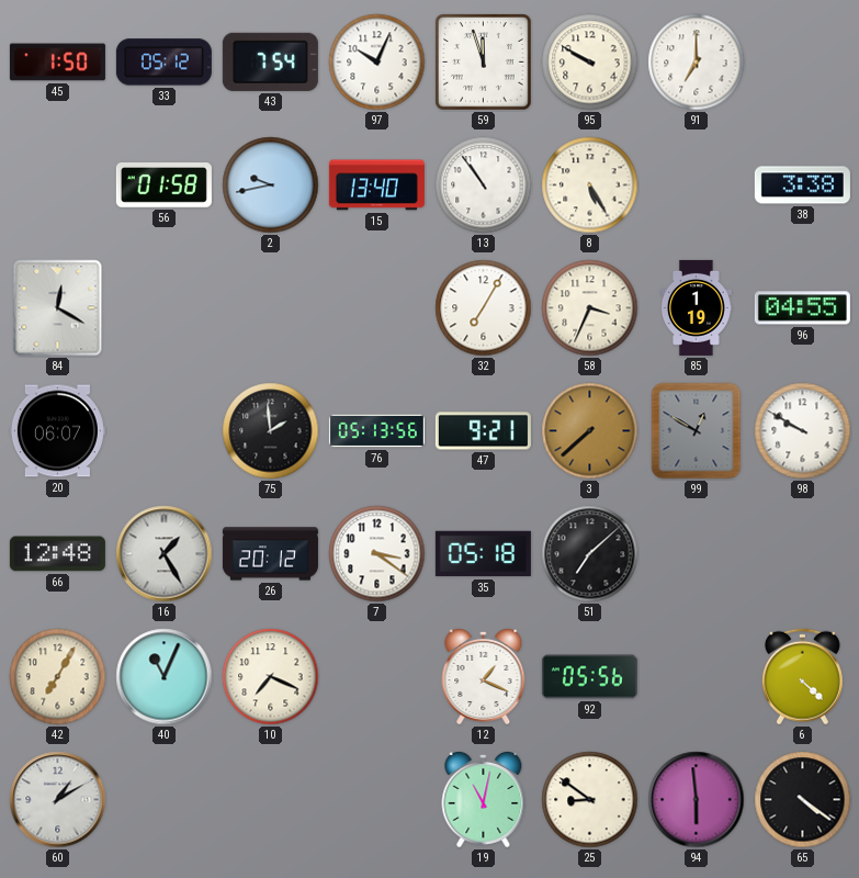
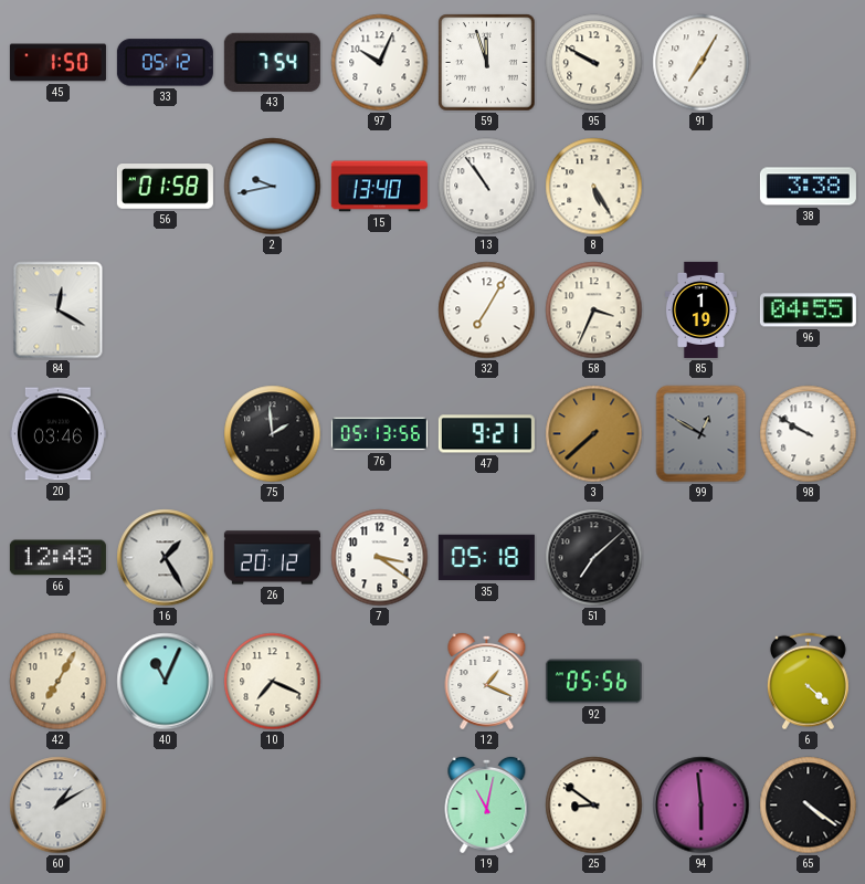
91: 7:00 -> 7:05
20: 06:07 -> 03:46
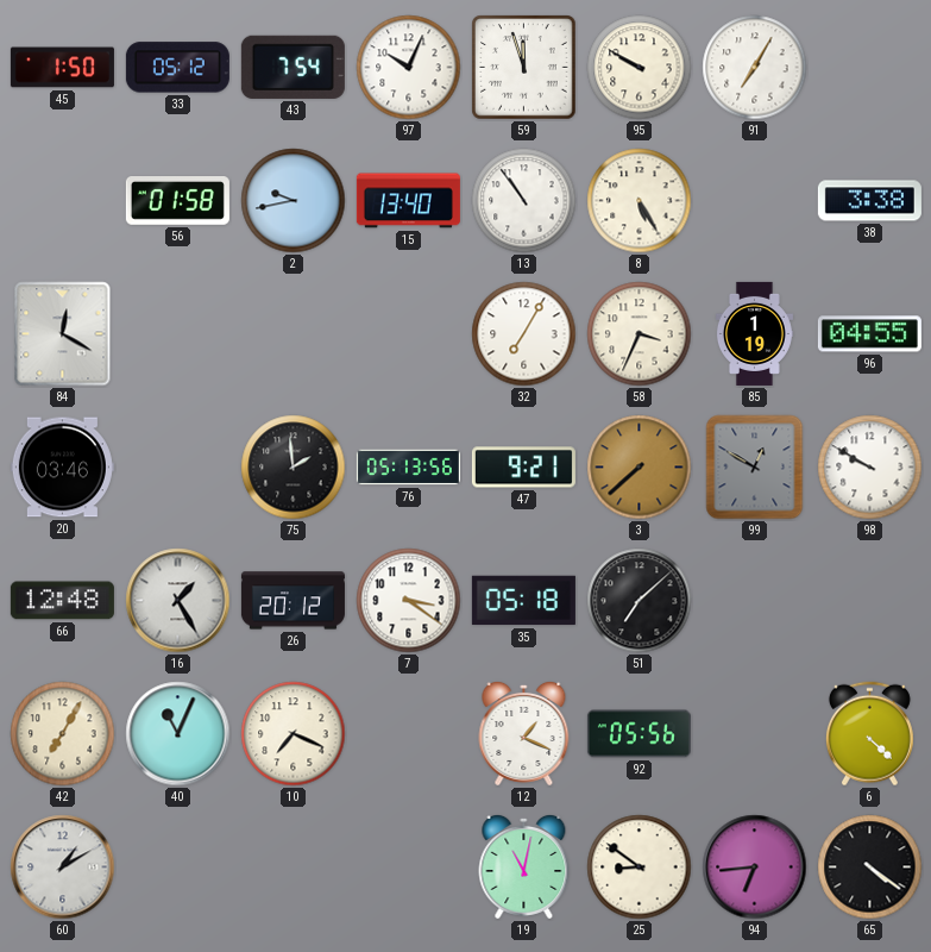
94: 5:59 -> 6:44
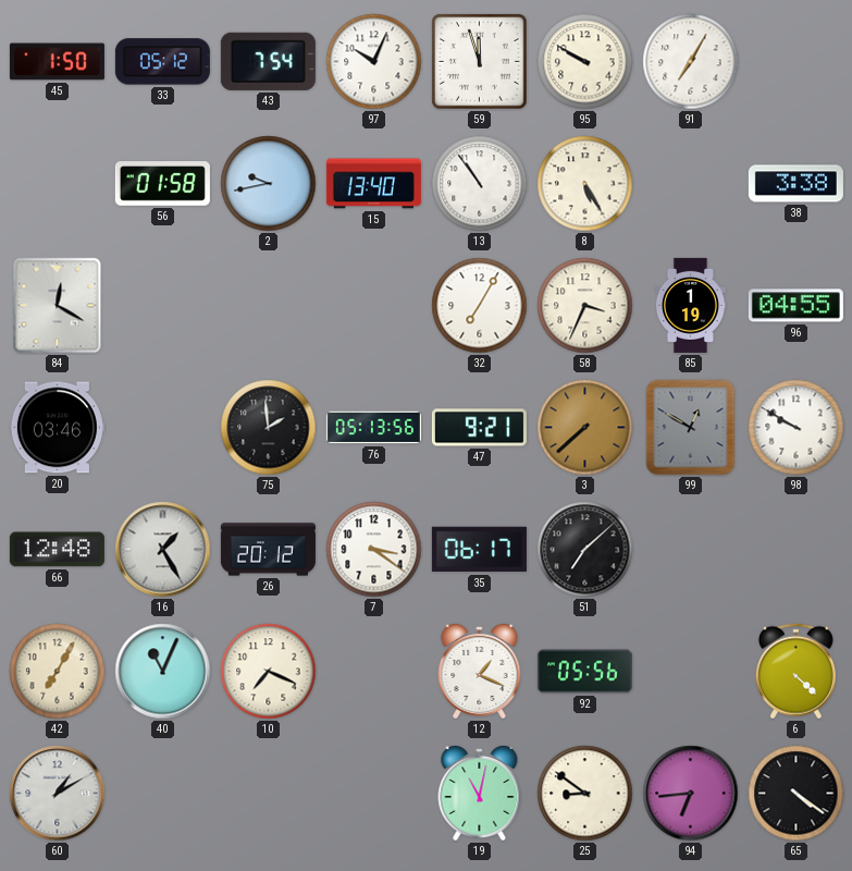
35: 05:18 -> 06:17
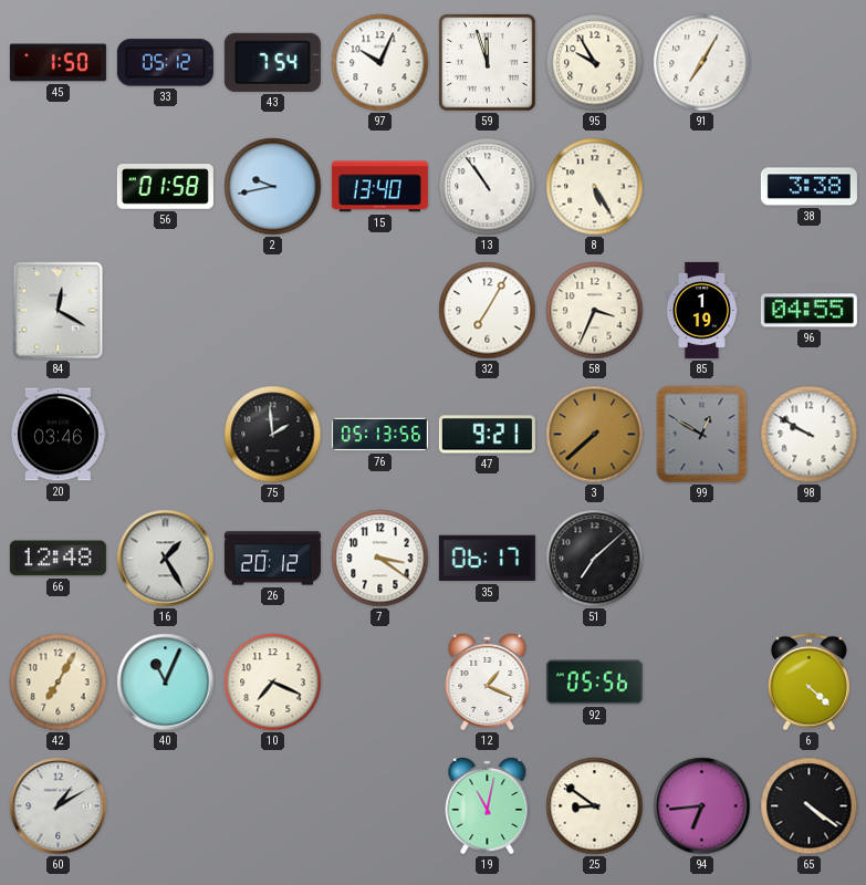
95: 9:50 -> 9:55
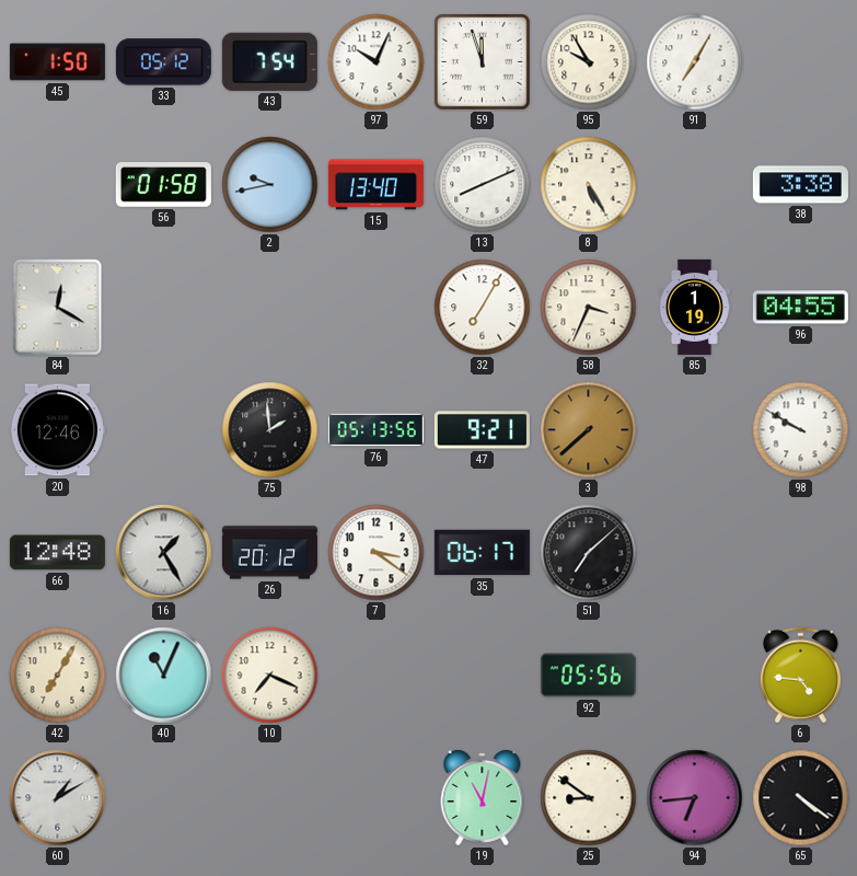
13: 10:54 -> 8:11
20: 03:46 -> 12:46
99: 12:50 -> none
12: 1:19 -> none
6: 4:22 -> 4:46
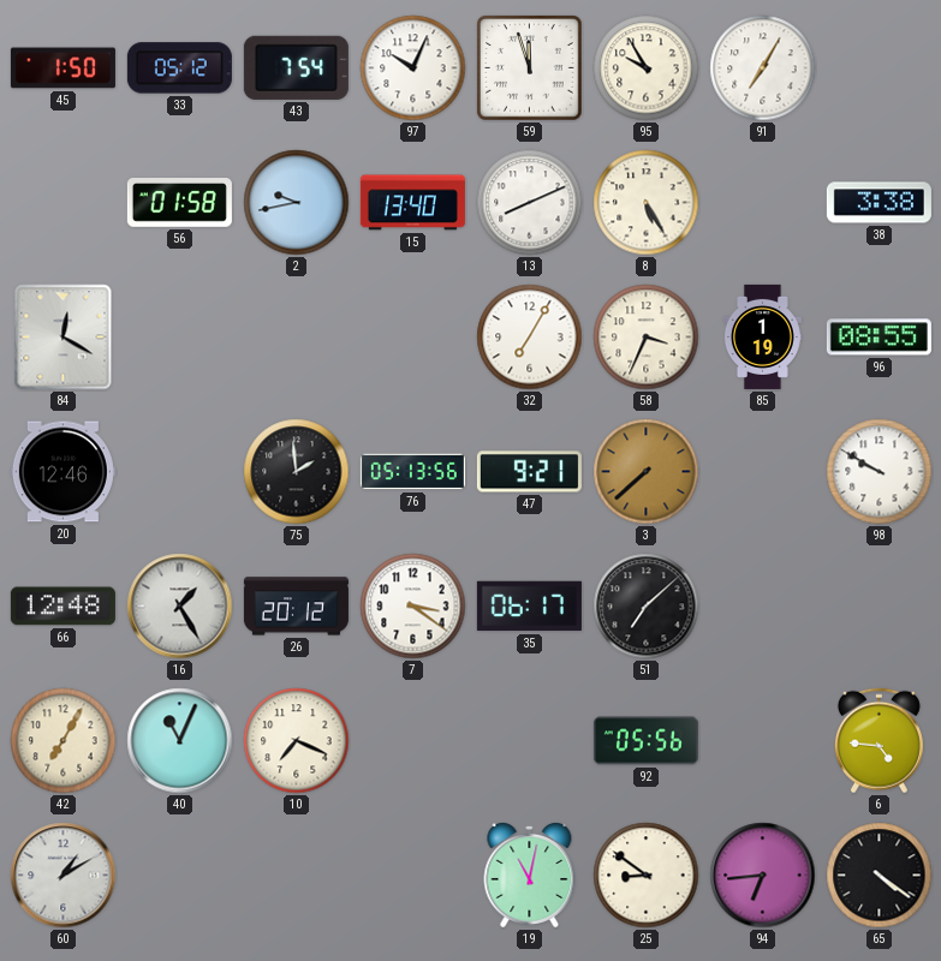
96: 04:55 -> 08:55
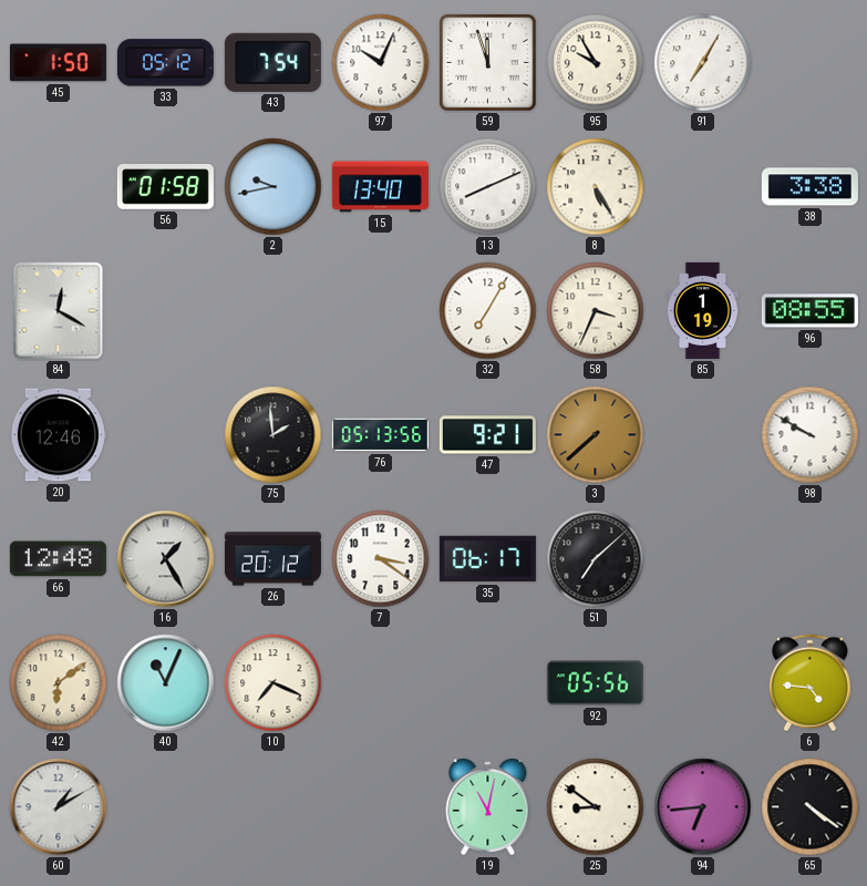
42: 7:05 -> 6:09
